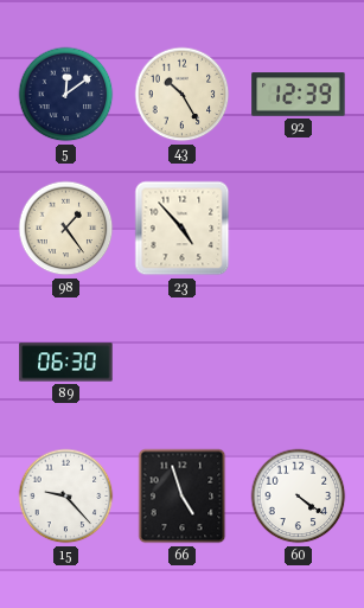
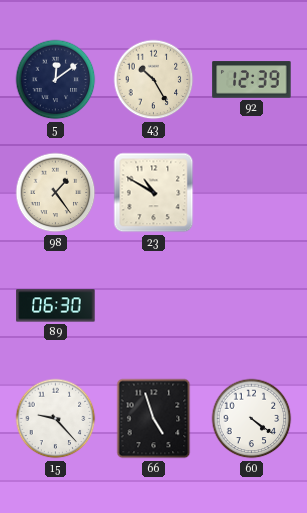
23: 4:53 -> 10:50
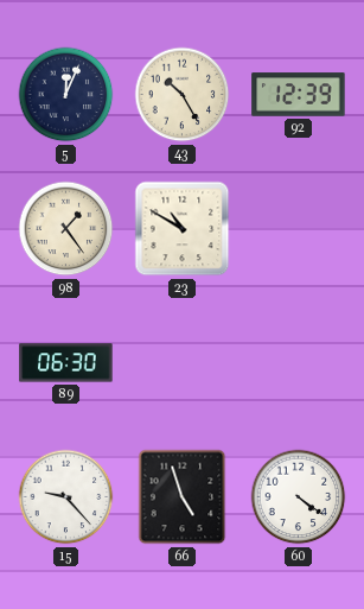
5: 12:09 -> 12:04
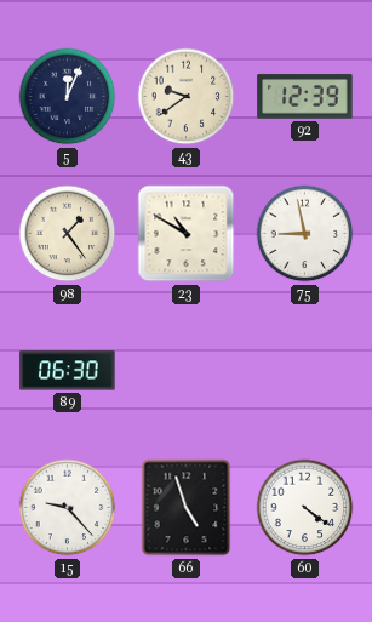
43: 10:25 -> 9:39
75: none -> 8:58
